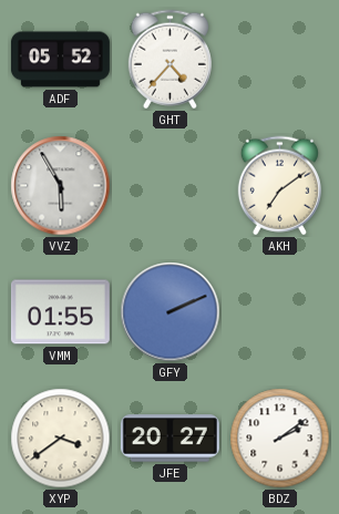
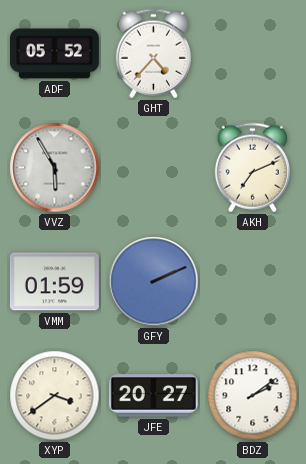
AKH: 7:09 -> 7:11
VMM: 01:55 -> 01:59
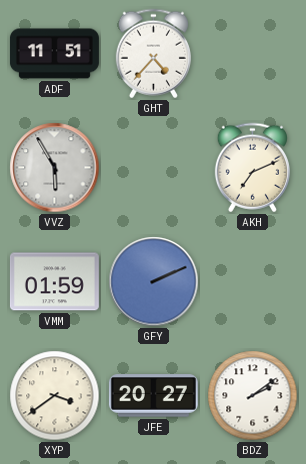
ADF: 05:52 -> 11:51
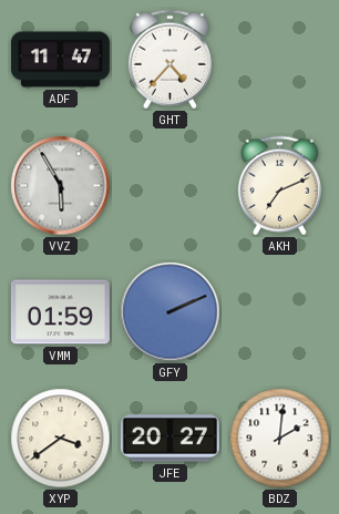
ADF: 11:51 -> 11:47
BDZ: 2:09 -> 2:01
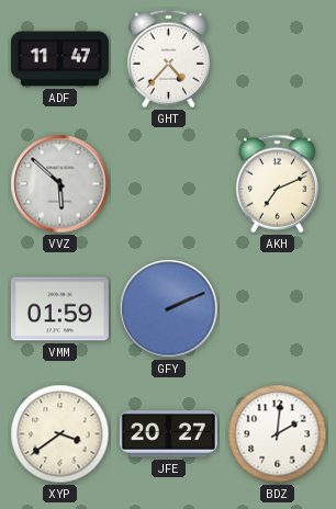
VVZ: 5:55 -> 5:52
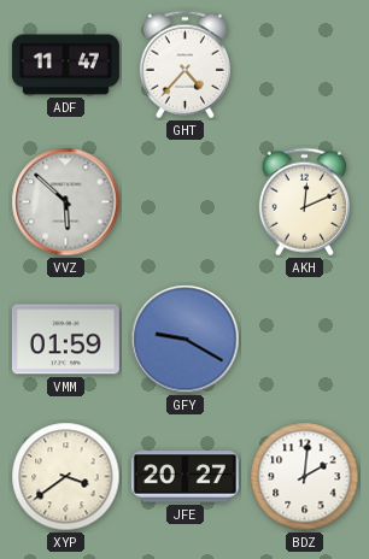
AKH: 7:11 -> 12:11
GFY: 2:11 -> 9:20
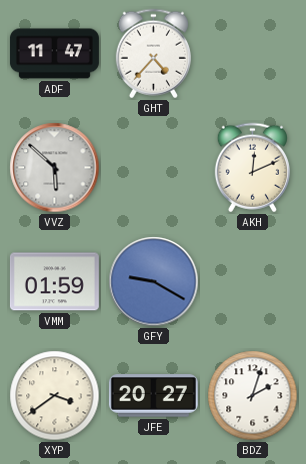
BDZ: 2:01 -> 2:03
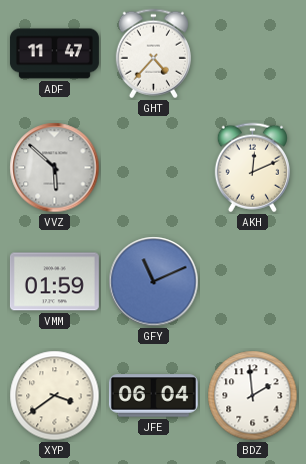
GFY: 9:20 -> 11:11
JFE: 20:27 -> 06:04
BDZ: 2:03 -> 1:59
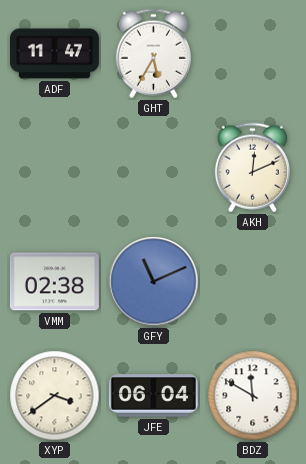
GHT: 4:37 -> 5:35
VVZ: 5:52 -> none
VMM: 01:59 -> 02:38
BDZ: 1:59 -> 11:50
